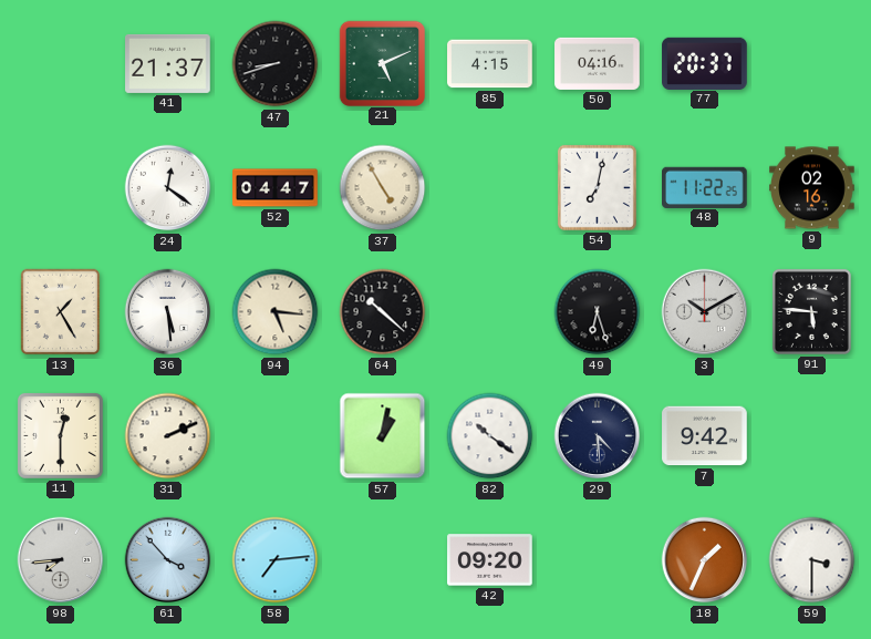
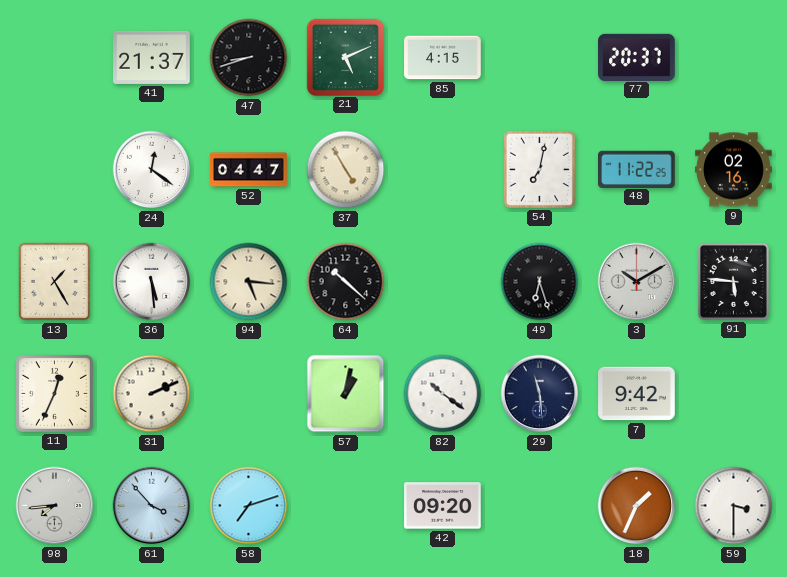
50: 04:16 -> none
11: 12:30 -> 12:34
29: 4:29 -> 11:29
58: 7:14 -> 7:12
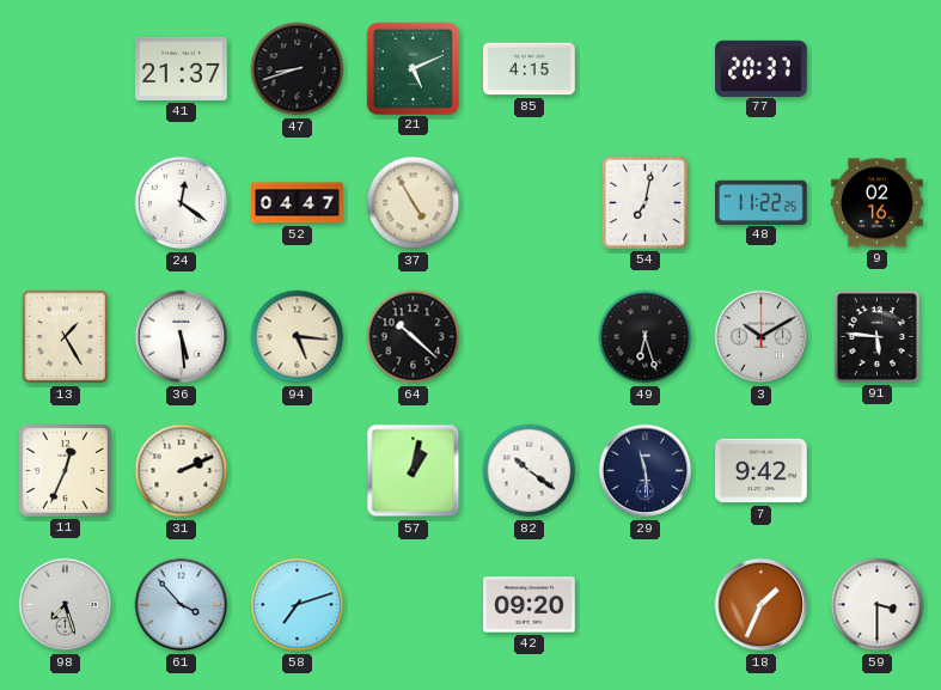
98: 7:44 -> 7:27
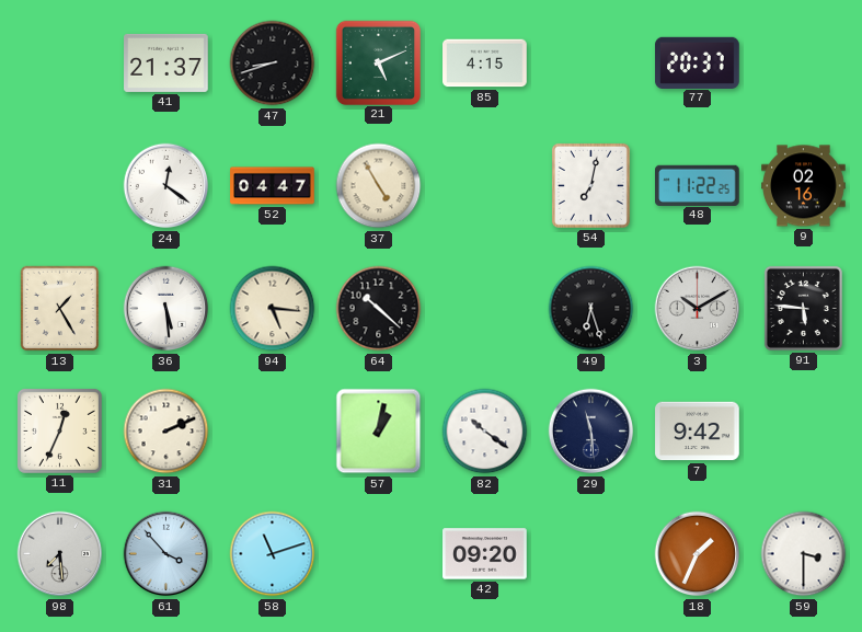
98: 7:27 -> 7:29
58: 7:12 -> 11:12
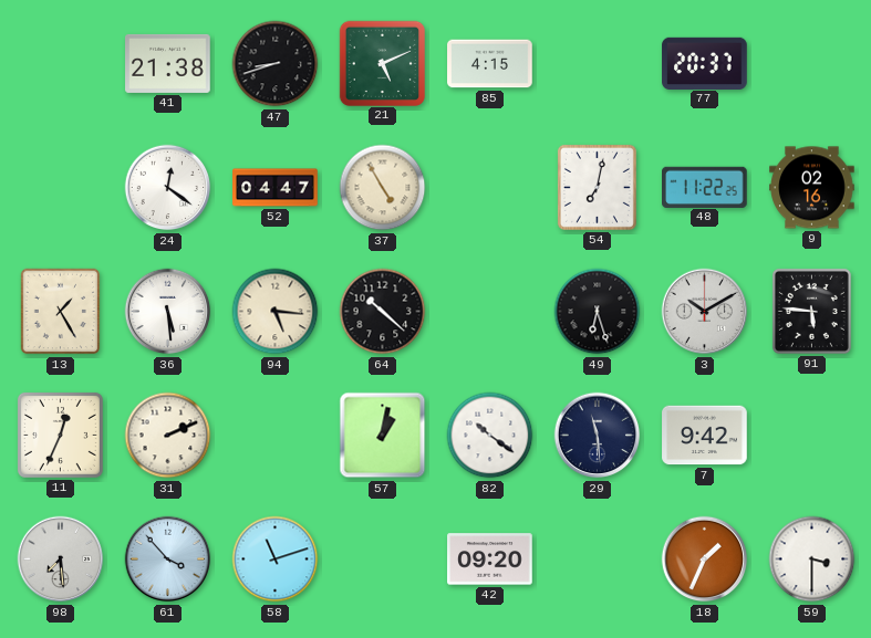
41: 21:37 -> 21:38
